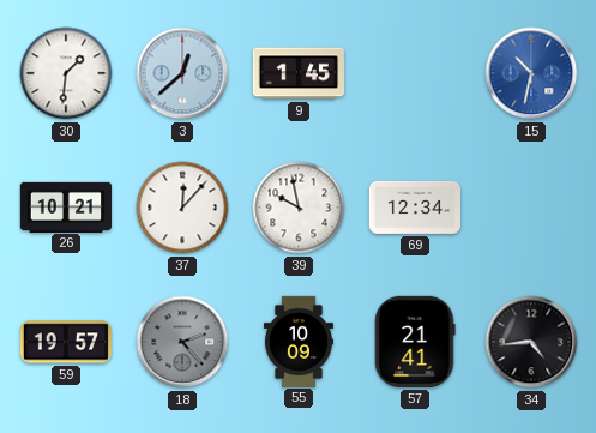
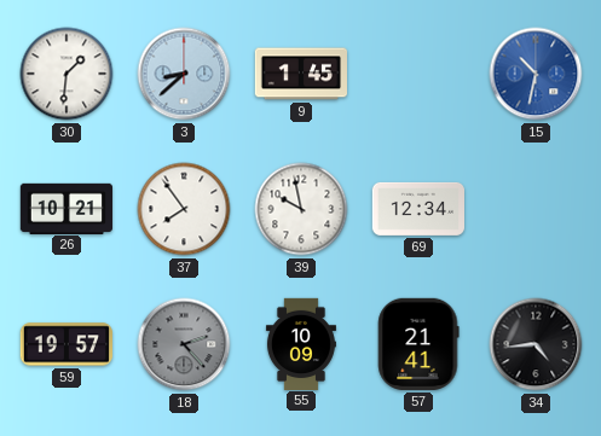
3: 12:38 -> 8:38
37: 12:07 -> 7:54
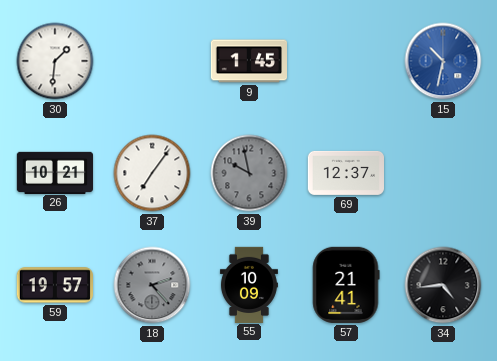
3: 8:38 -> none
37: 7:54 -> 7:06
39 dial: white -> grey
69: 12:34 -> 12:37
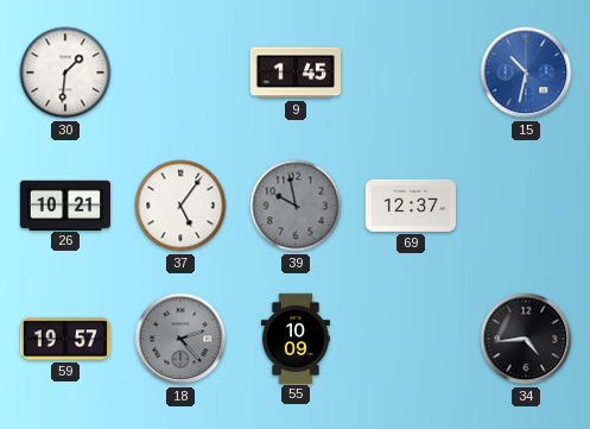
37: 7:06 -> 5:06
57: 21:41 -> none
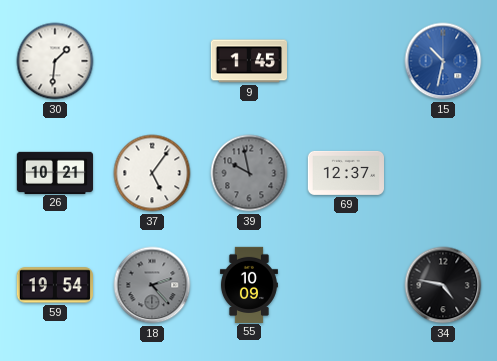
59: 19:57 -> 19:54
34: 4:44 -> 4:47
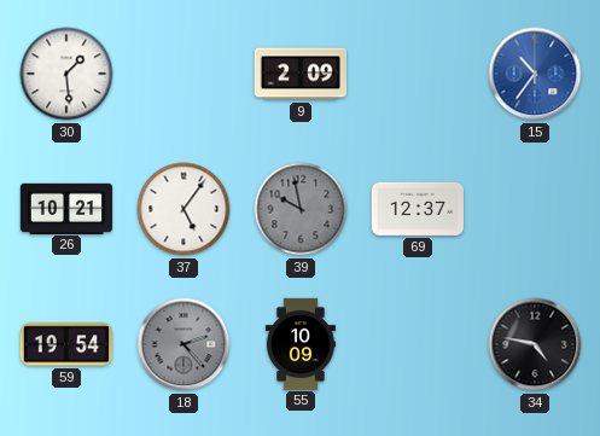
30: 1:31 -> 1:29
9: 1:45 -> 2:09
15: 10:32 -> 10:36
